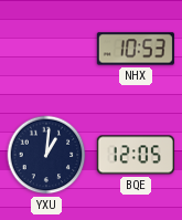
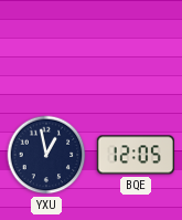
NHX: 10:53 -> none
YXU: 1:01 -> 12:58
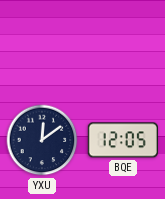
YXU: 12:58 -> 12:09
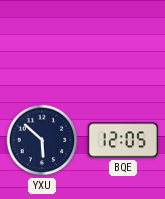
YXU: 12:09 -> 5:52
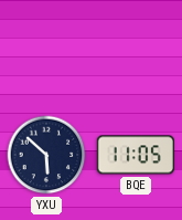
BQE: 12:05 -> 11:05
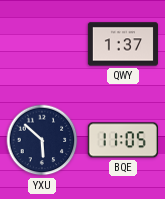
QWY: none -> 1:37
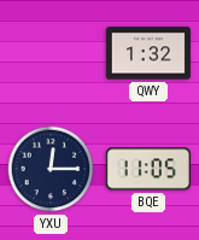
QWY: 1:37 -> 1:32
YXU: 5:52 -> 12:15
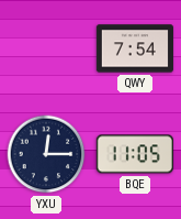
QWY: 1:32 -> 7:54
